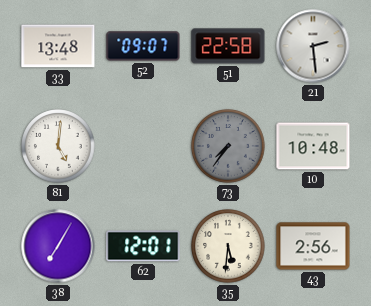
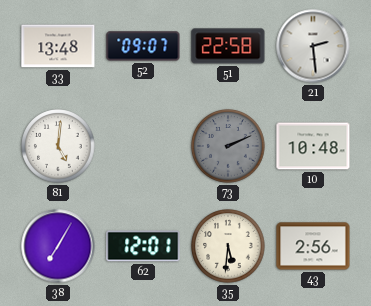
73: 7:36 -> 2:11
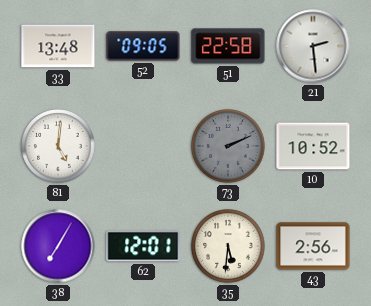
52: 09:07 -> 09:05
10: 10:48 -> 10:52
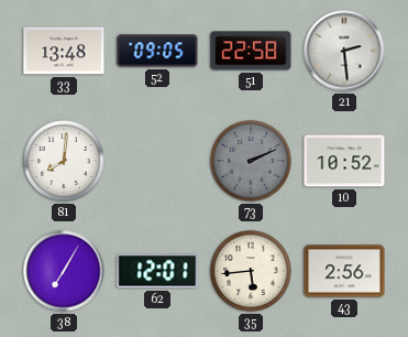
81: 5:01 -> 8:01
35: 5:31 -> 5:44
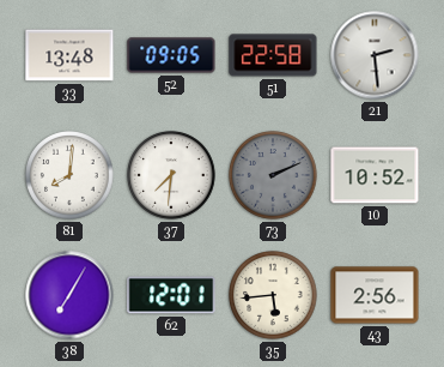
37: none -> 7:31
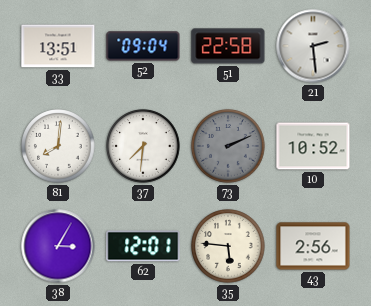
33: 13:48 -> 13:51
52: 09:05 -> 09:04
38: 7:05 -> 3:05
35: 5:44 -> 5:46
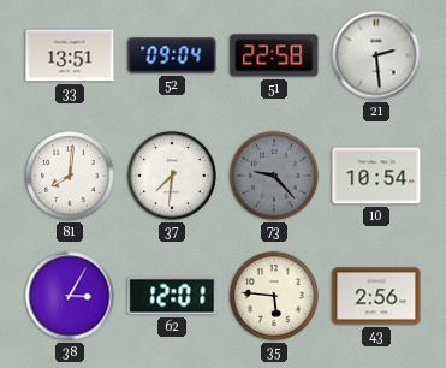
73: 2:11 -> 9:23
10: 10:52 -> 10:54
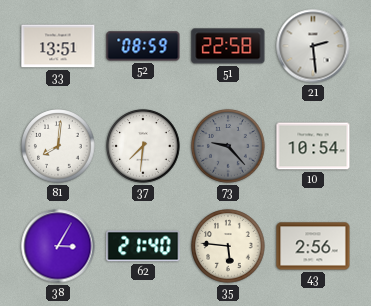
52: 09:04 -> 08:59
62: 12:01 -> 21:40
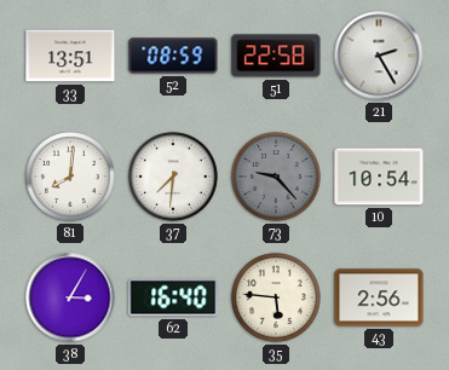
21: 2:29 -> 2:25
62: 21:40 -> 16:40
